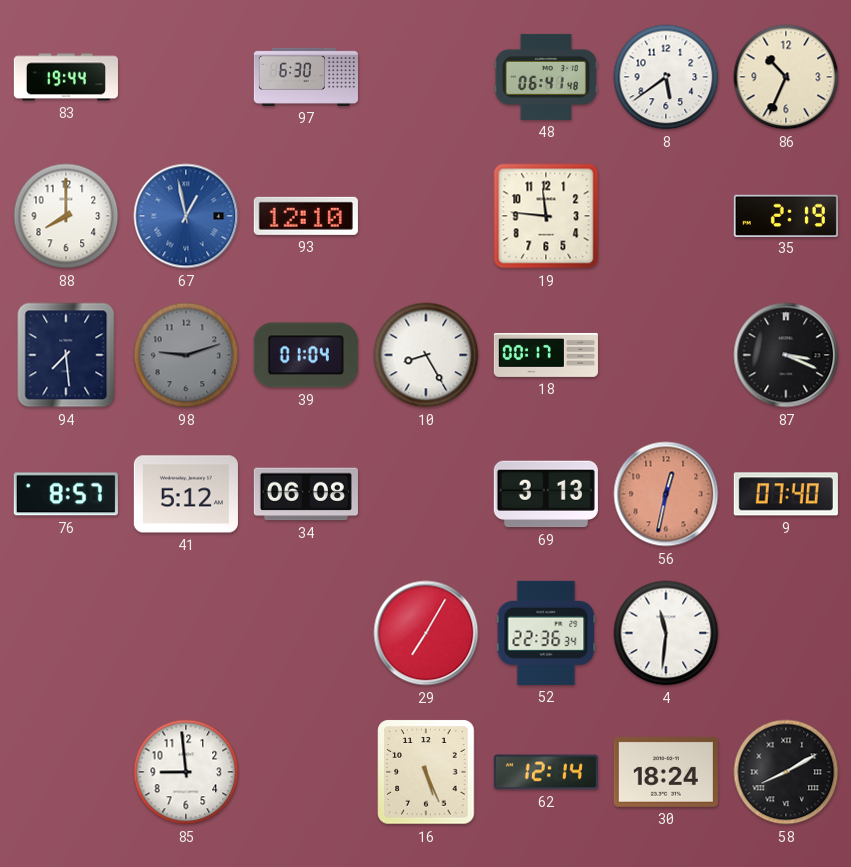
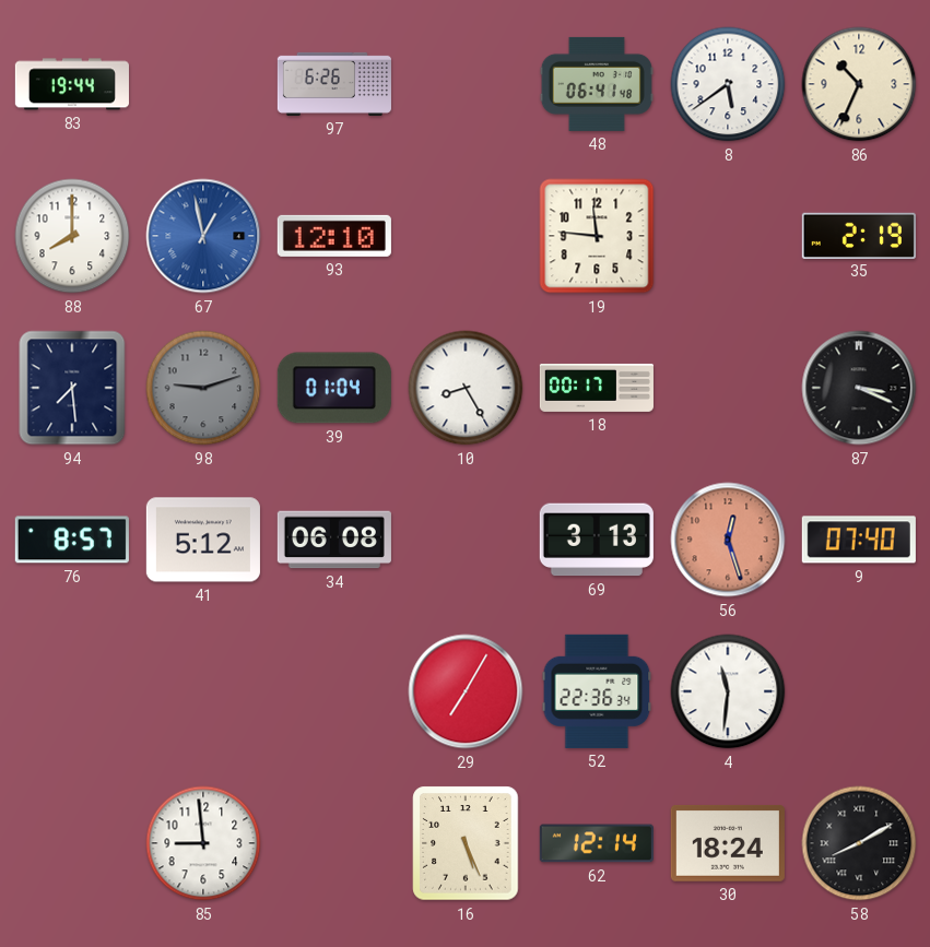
97: 6:30 -> 6:26
56: 12:32 -> 12:27
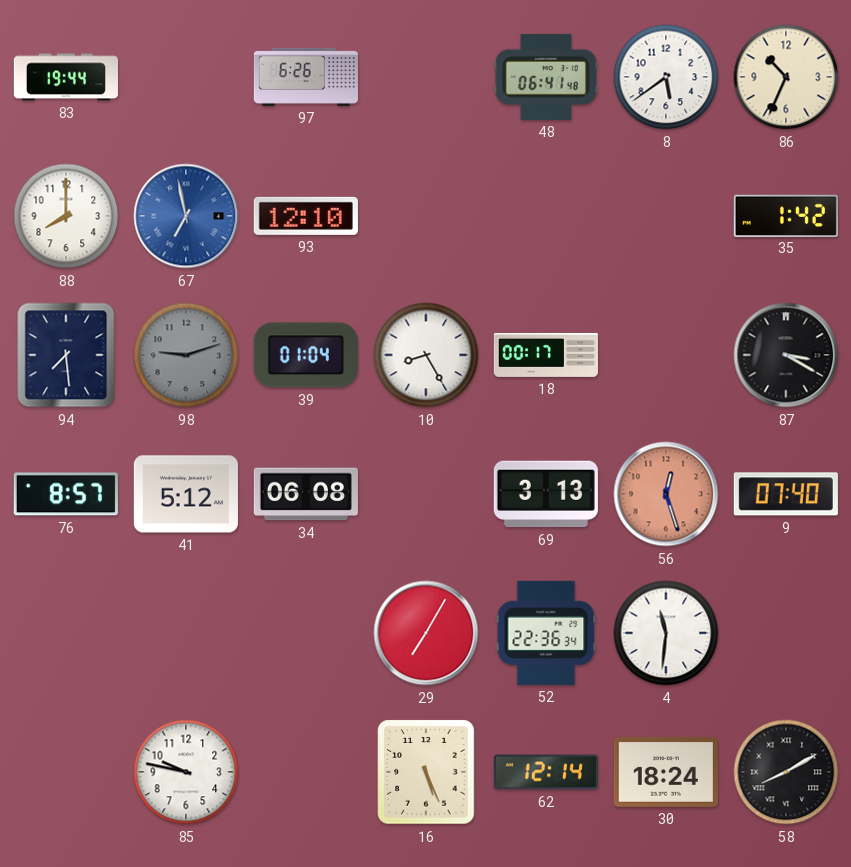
67: 12:58 -> 6:58
19: 11:46 -> none
35: 2:19 -> 1:42
87: 3:19 -> 3:20
85: 8:59 -> 9:47
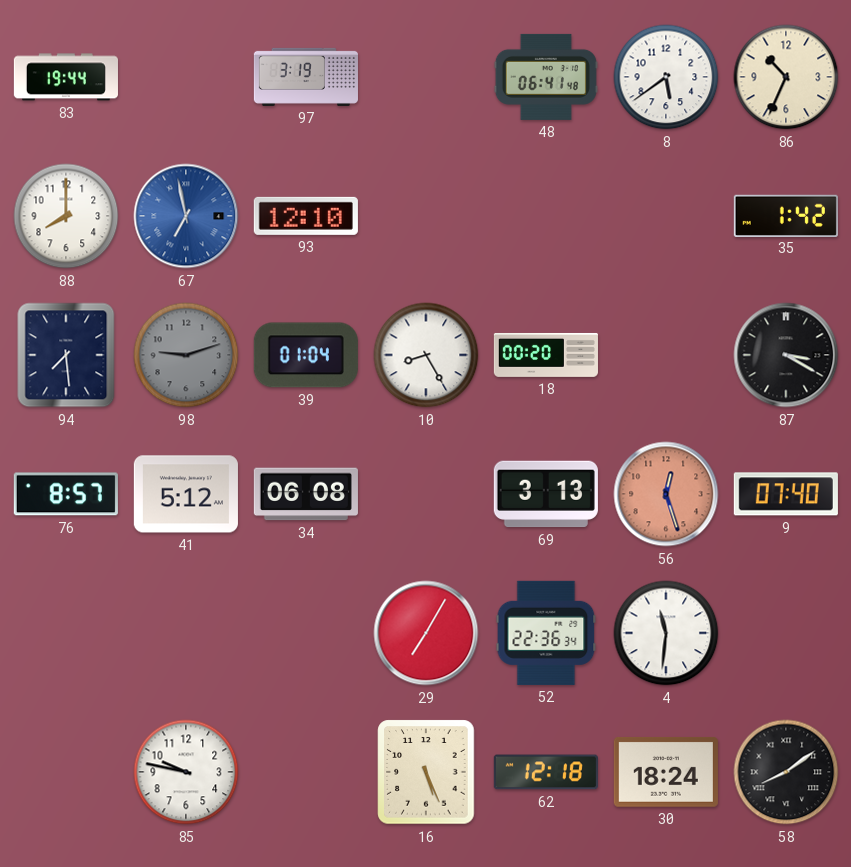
97: 6:26 -> 3:19
18: 00:17 -> 00:20
62: 12:14 -> 12:18
58: 8:10 -> 8:09
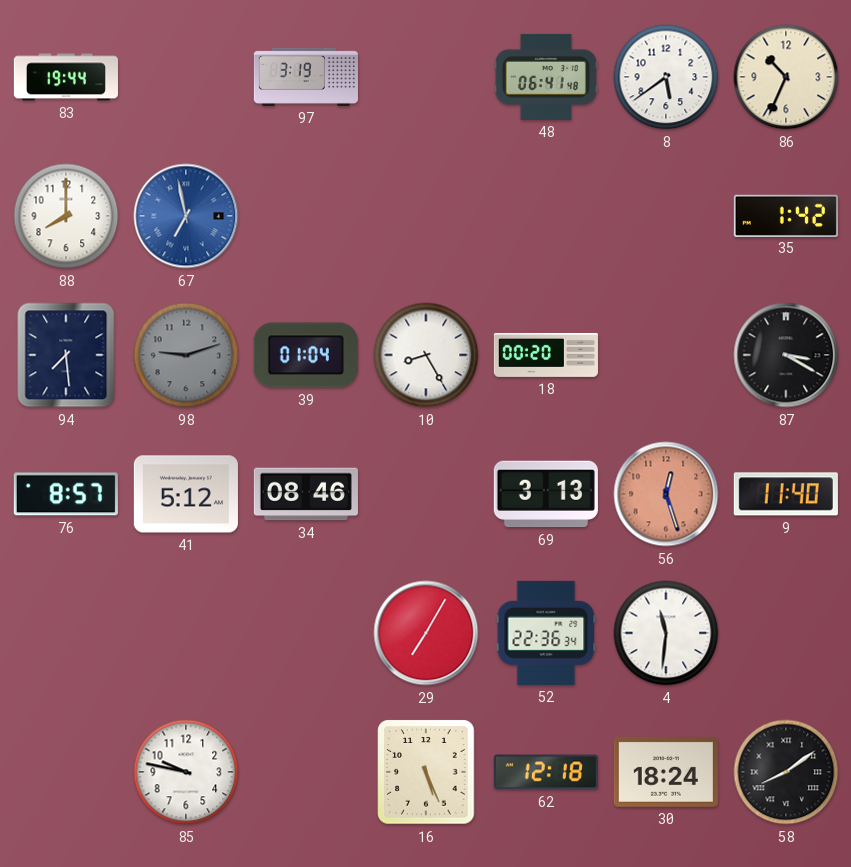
93: 12:10 -> none
34: 06:08 -> 08:46
9: 07:40 -> 11:40
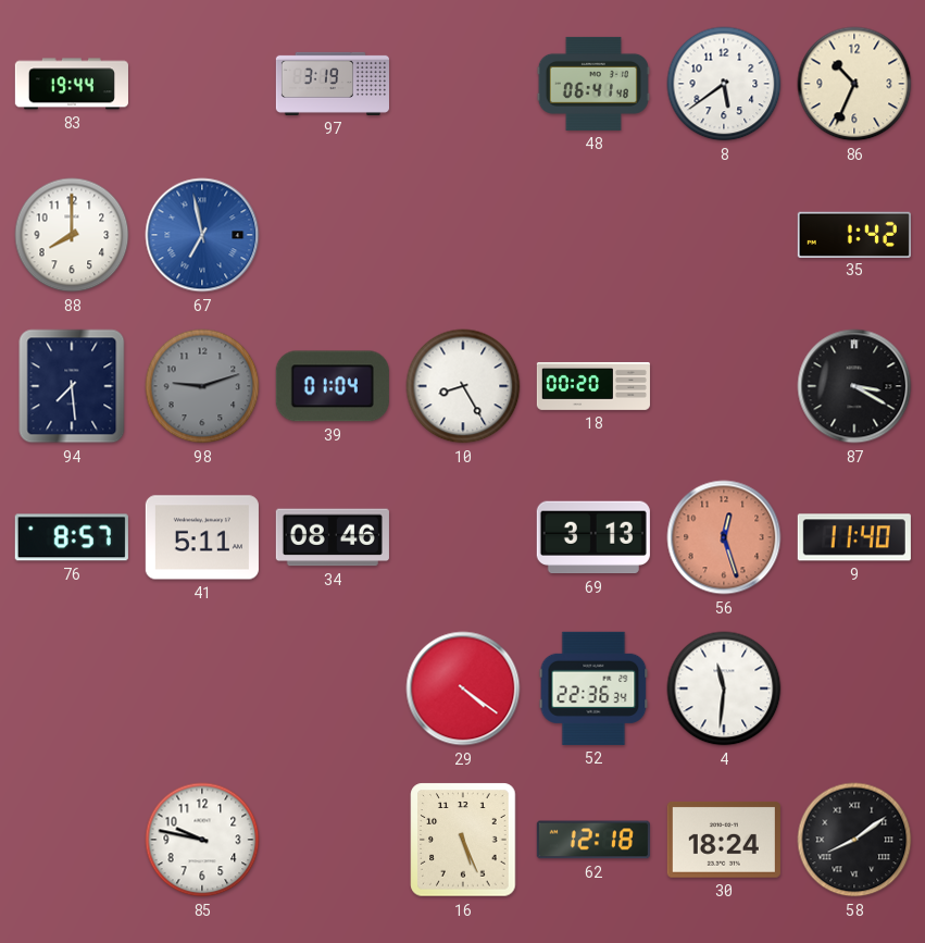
41: 5:12 -> 5:11
29: 7:05 -> 4:21
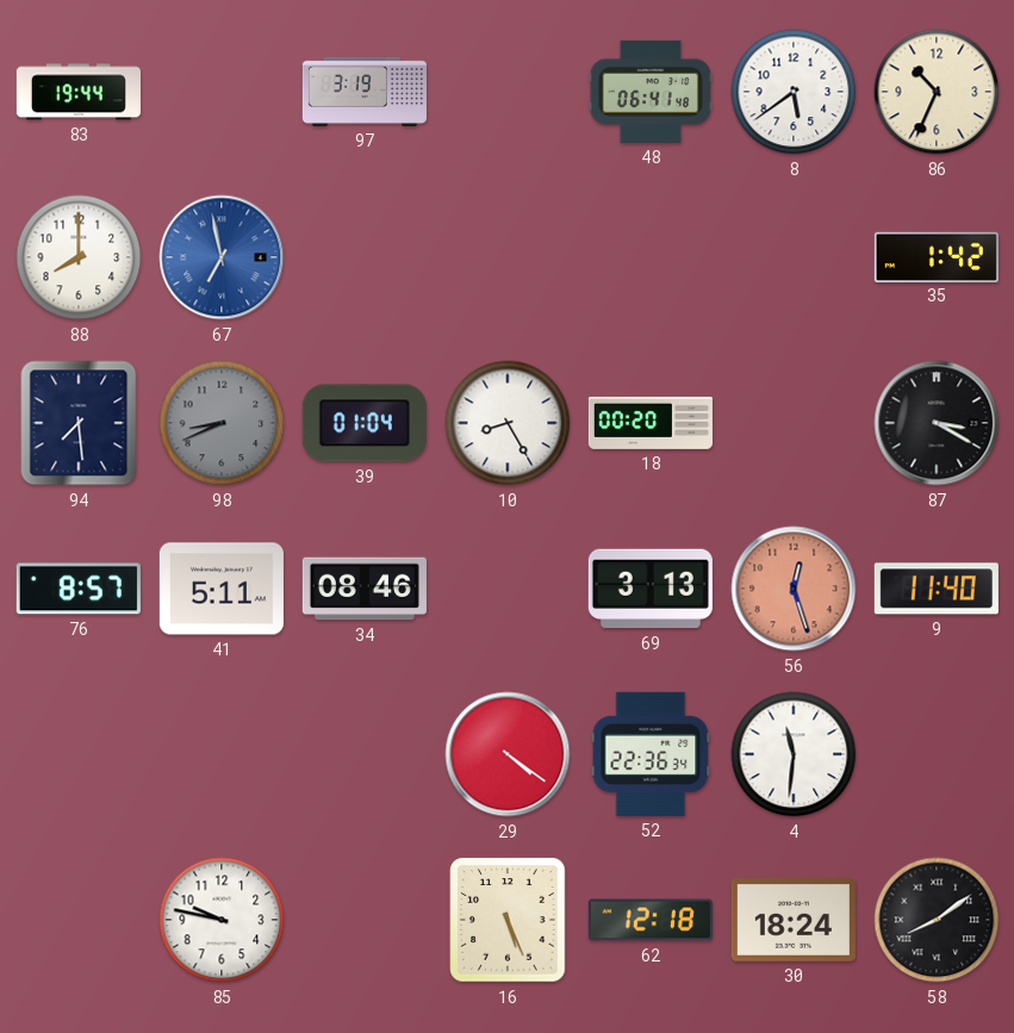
98: 9:12 -> 8:41
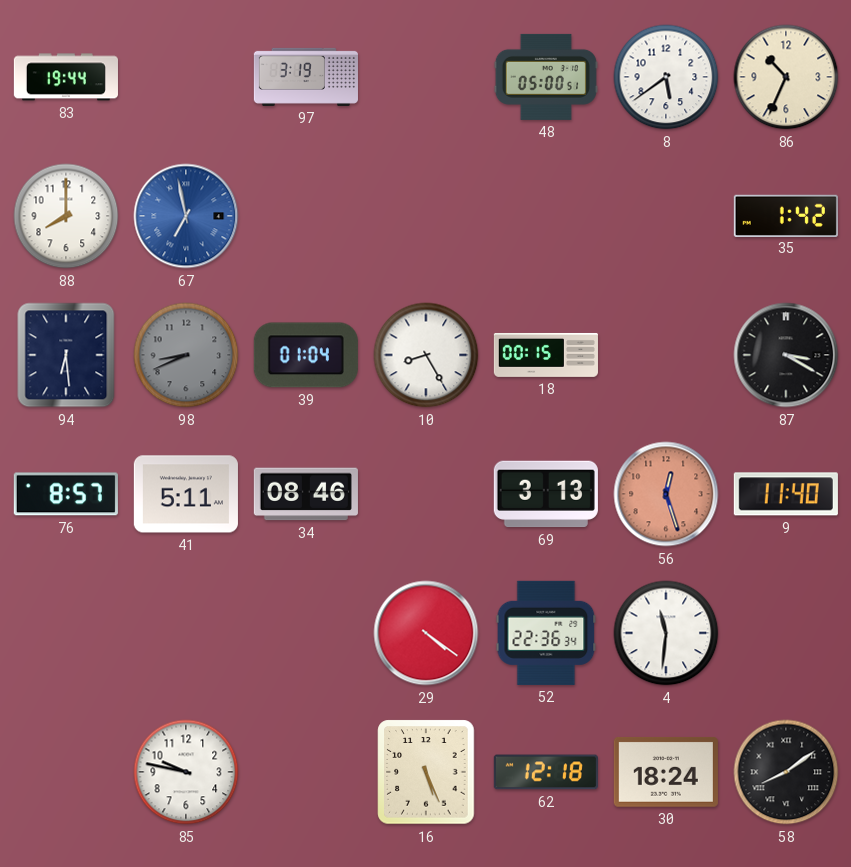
48: 06:41 -> 05:00
94: 7:29 -> 6:29
18: 00:20 -> 00:15
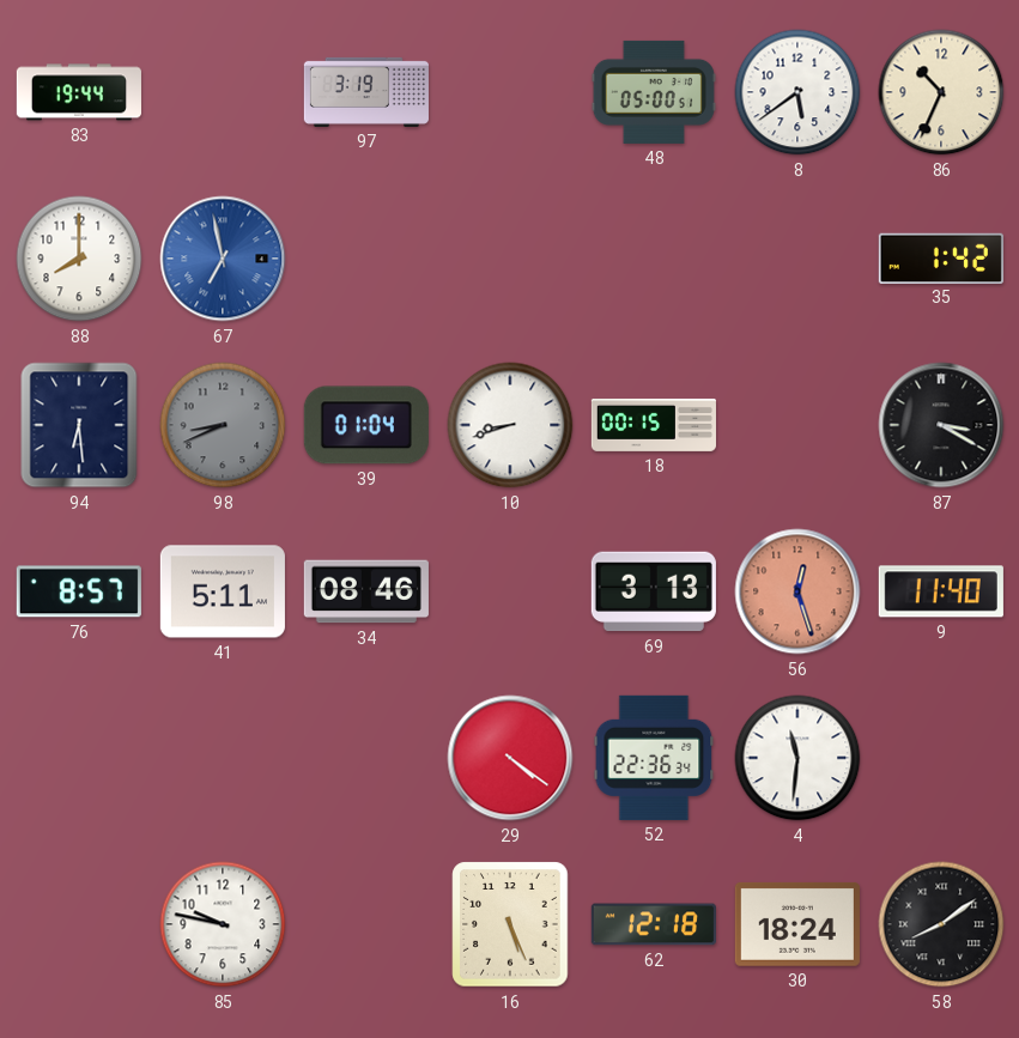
10: 8:25 -> 8:42
